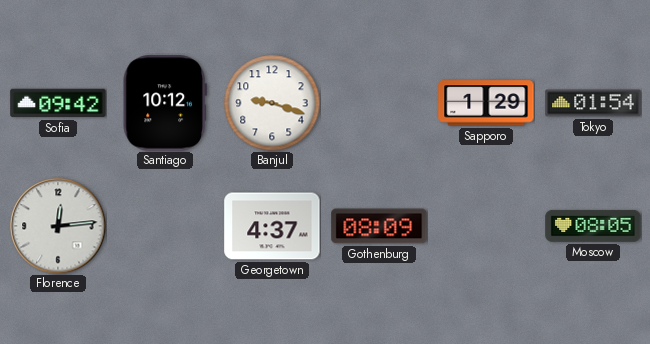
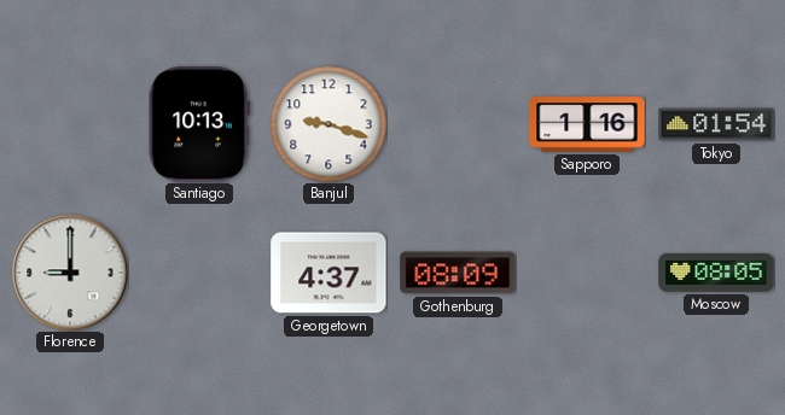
Sofia: 09:42 -> none
Santiago: 10:12 -> 10:13
Sapporo: 1:29 -> 1:16
Florence: 12:14 -> 9:00
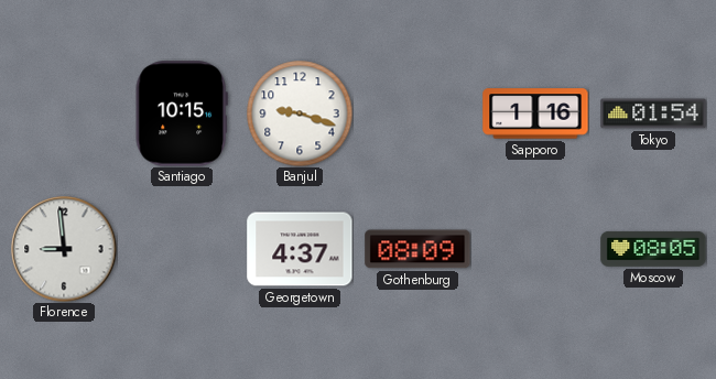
Santiago: 10:13 -> 10:15
Florence: 9:00 -> 8:59
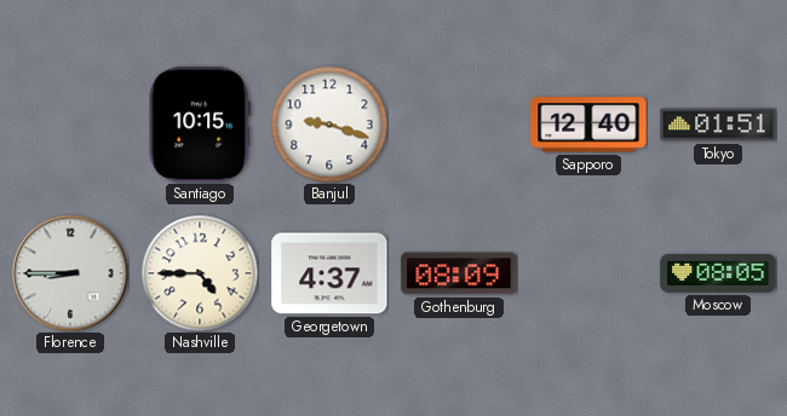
Sapporo: 1:16 -> 12:40
Tokyo: 01:54 -> 01:51
Florence: 8:59 -> 8:45
Nashville: none -> 4:45
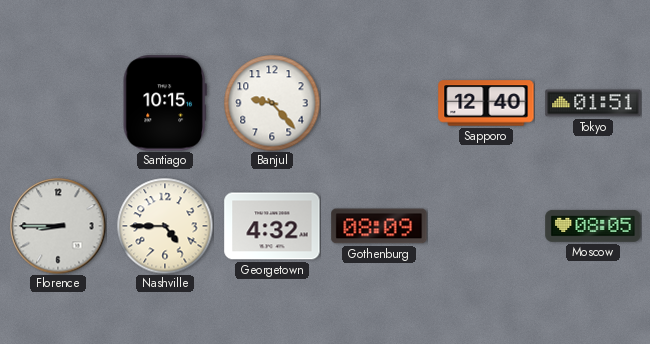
Banjul: 9:18 -> 9:23
Georgetown: 4:37 -> 4:32
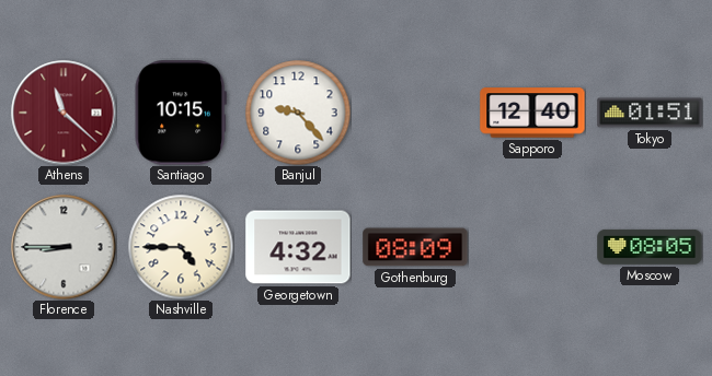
Athens: none -> 11:22
